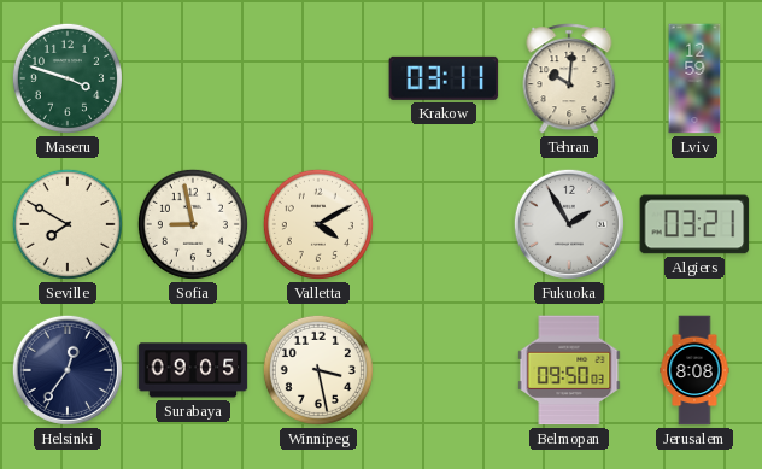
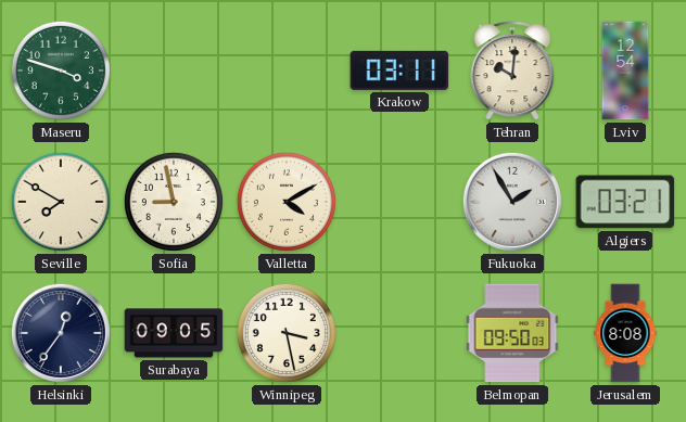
Lviv: 12:59 -> 12:54
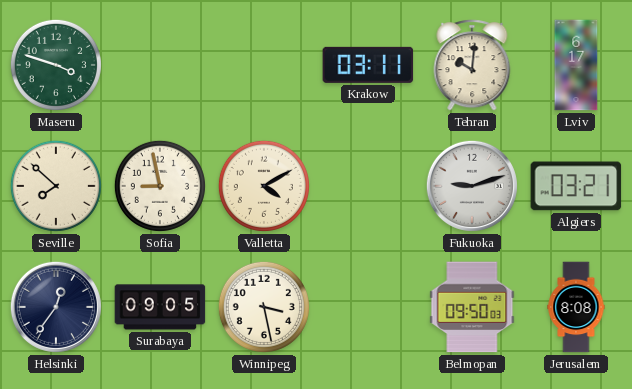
Lviv: 12:54 -> 6:17
Seville: 7:50 -> 7:52
Fukuoka: 1:55 -> 9:12
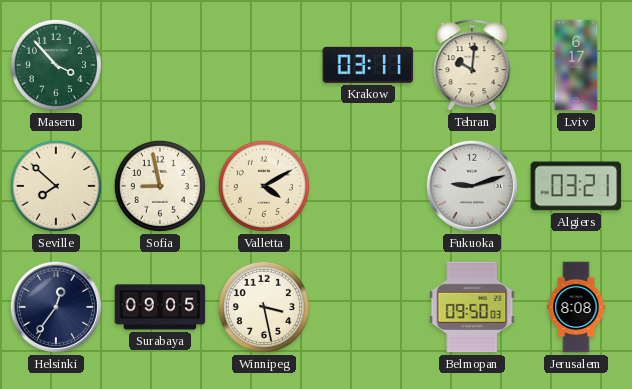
Maseru: 3:48 -> 3:53
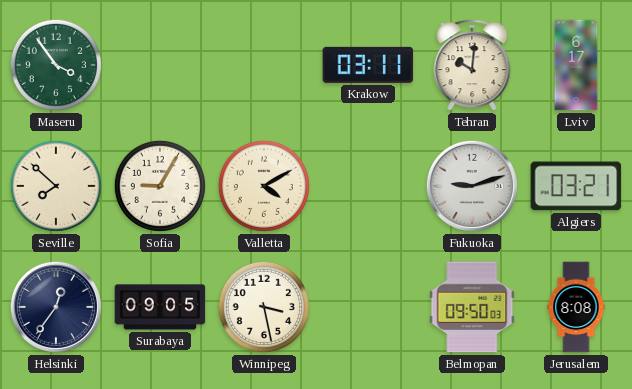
Maseru: 3:53 -> 3:54
Sofia: 8:58 -> 9:05
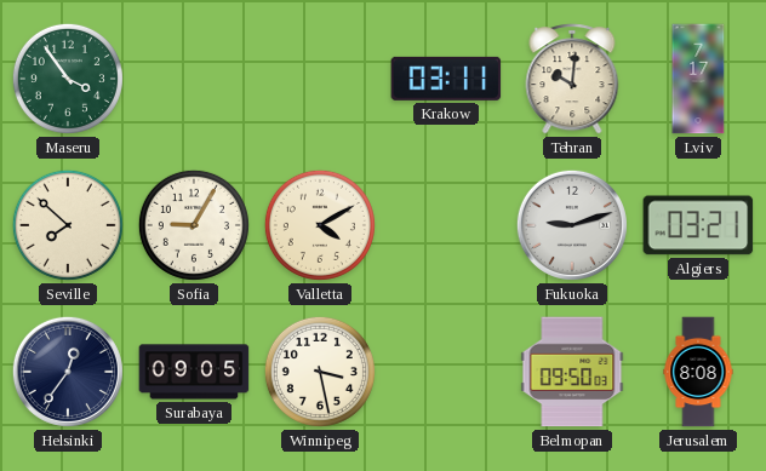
Lviv: 6:17 -> 7:17
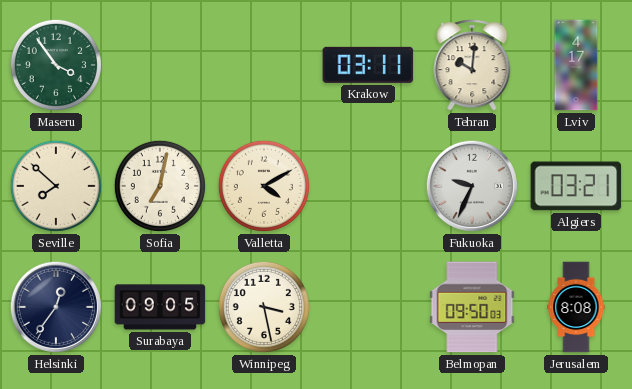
Lviv: 7:17 -> 4:17
Sofia: 9:05 -> 7:02
Fukuoka: 9:12 -> 9:34
